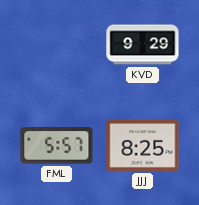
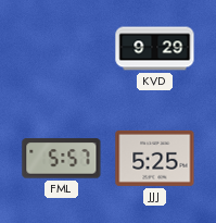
JJJ: 8:25 -> 5:25
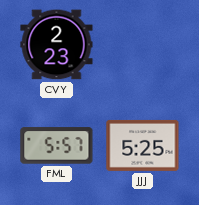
CVY: none -> 2:23
KVD: 9:29 -> none
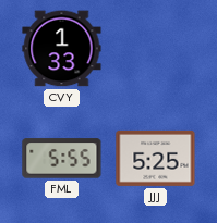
CVY: 2:23 -> 1:33
FML: 5:57 -> 5:55
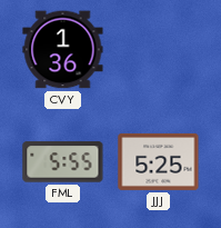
CVY: 1:33 -> 1:36
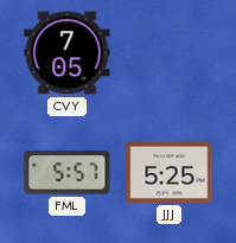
CVY: 1:36 -> 7:05
FML: 5:55 -> 5:57
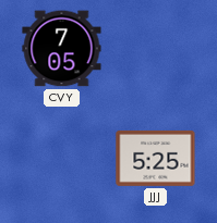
FML: 5:57 -> none
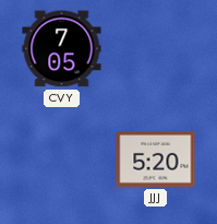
JJJ: 5:25 -> 5:20
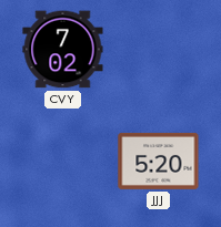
CVY: 7:05 -> 7:02
